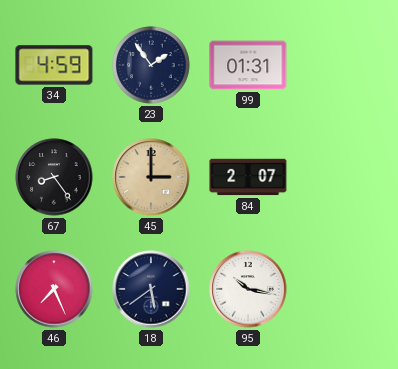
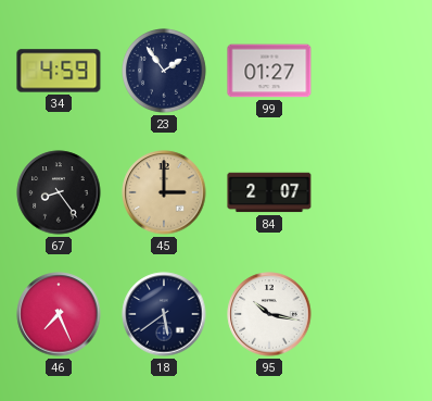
99: 01:31 -> 01:27
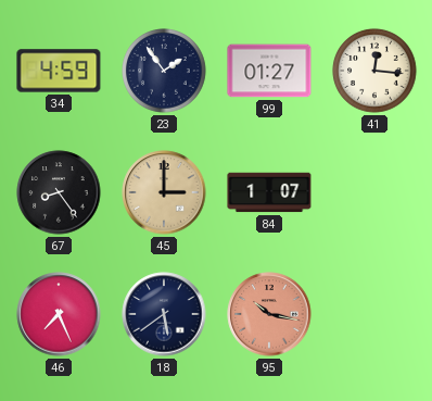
41: none -> 12:16
84: 2:07 -> 1:07
95 dial: white -> salmon
